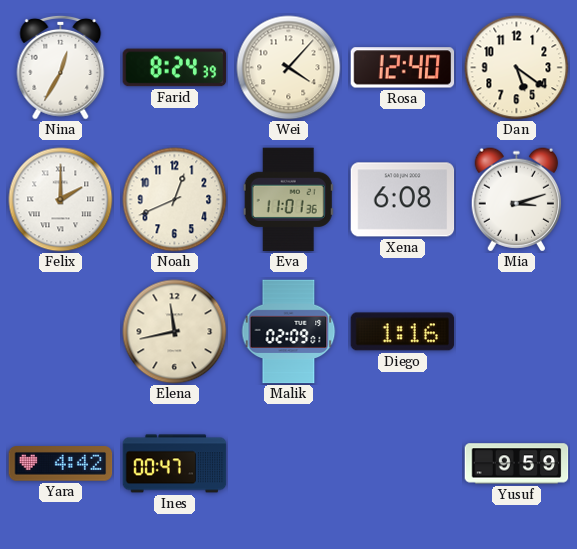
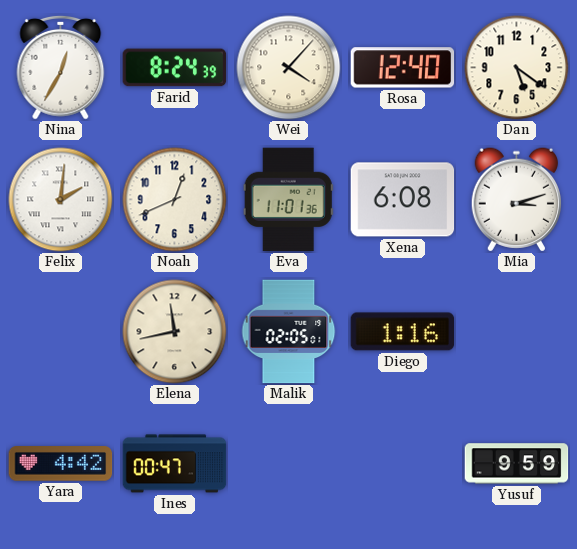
Felix: 2:00 -> 2:01
Malik: 02:09 -> 02:05
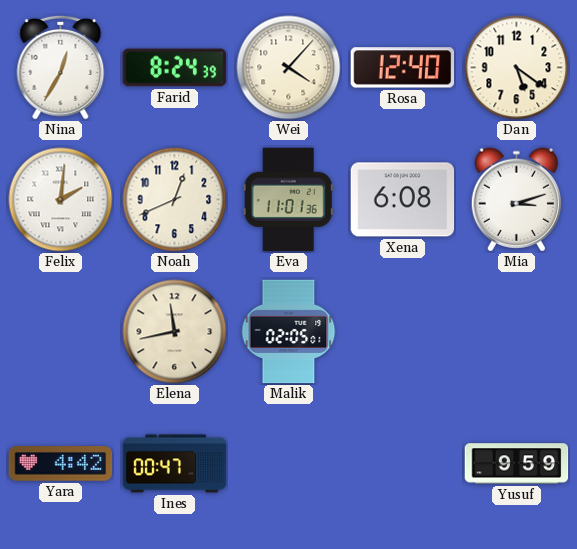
Diego: 1:16 -> none
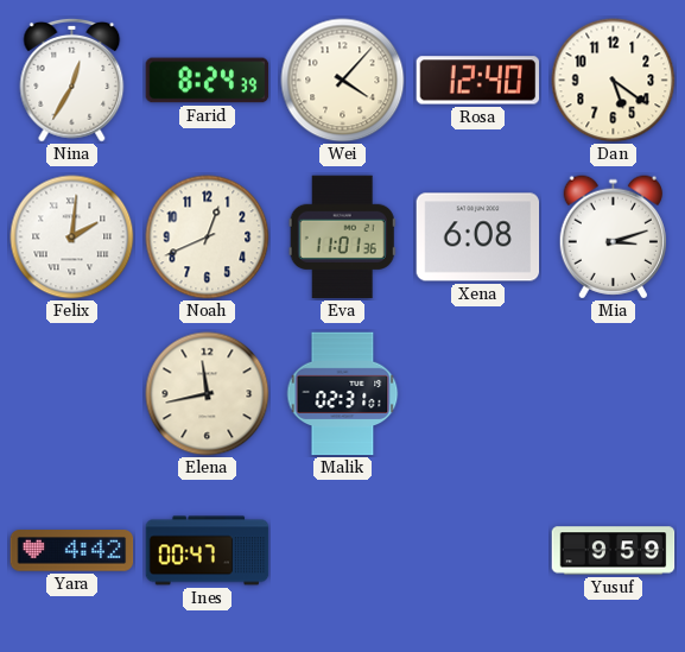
Malik: 02:05 -> 02:31
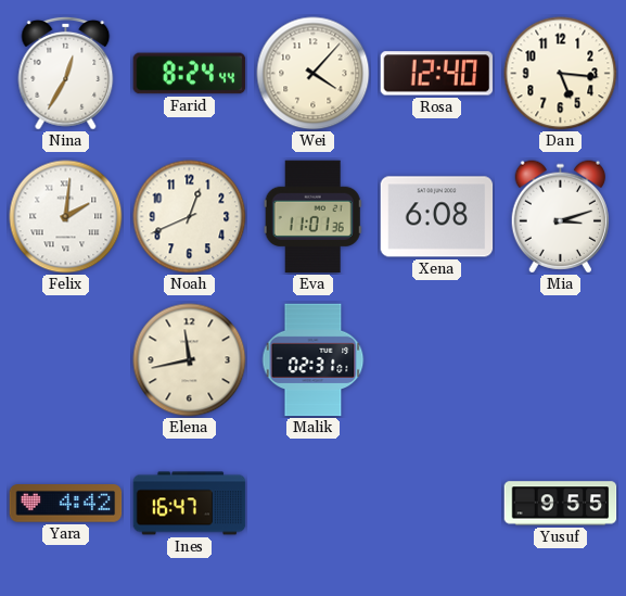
Farid: 8:24:39 -> 8:24:44
Dan: 5:21 -> 5:16
Ines: 00:47 -> 16:47
Yusuf: 9:59 -> 9:55
